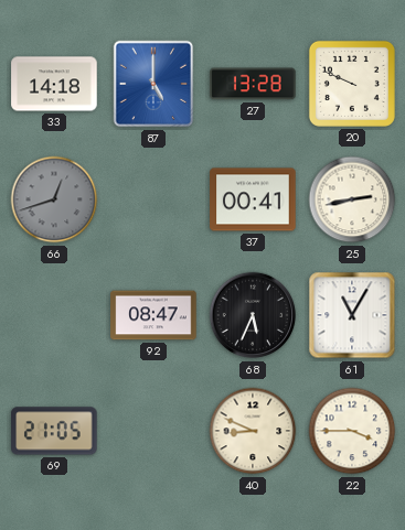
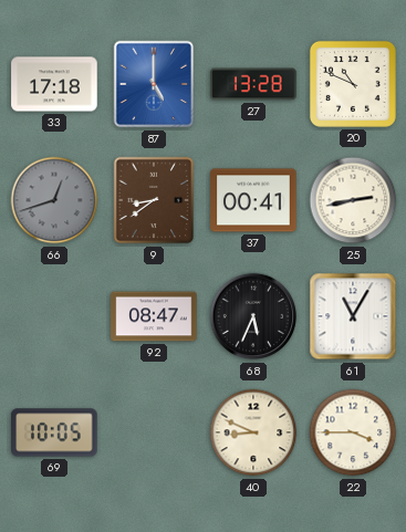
33: 14:18 -> 17:18
20: 9:49 -> 10:49
9: none -> 8:39
69: 21:05 -> 10:05
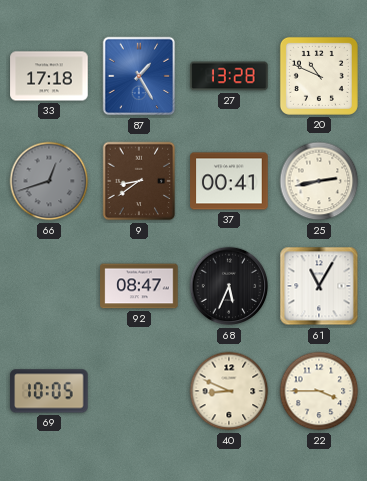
87: 5:00 -> 1:25
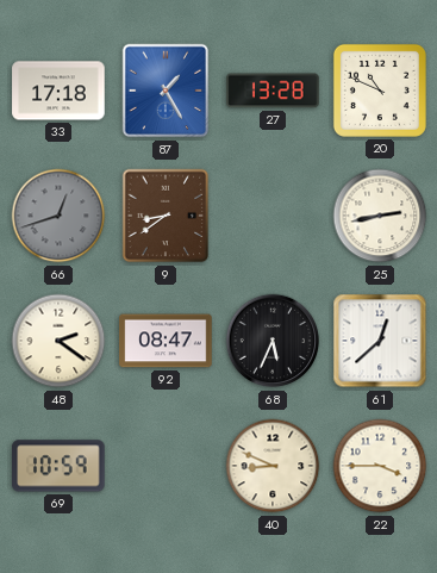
37: 00:41 -> none
48: none -> 2:21
61: 11:05 -> 12:38
69: 10:05 -> 10:59
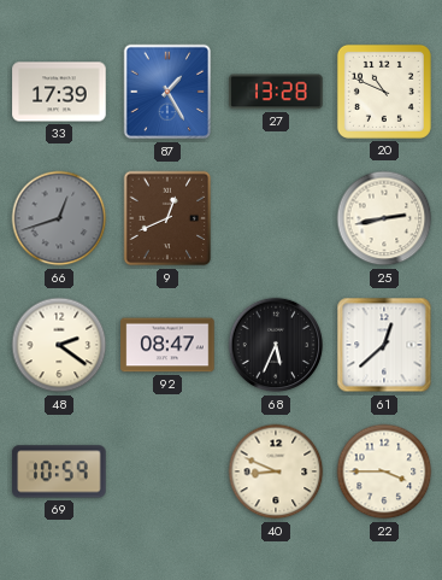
33: 17:18 -> 17:39
9: 8:39 -> 12:41
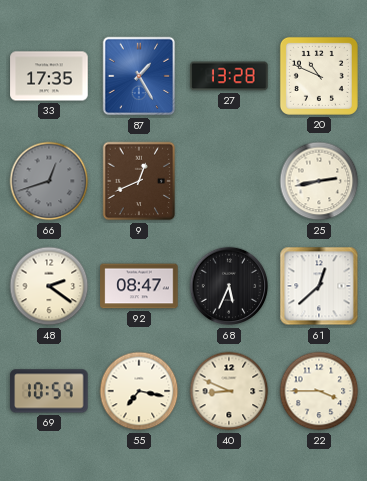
33: 17:39 -> 17:35
55: none -> 7:17
